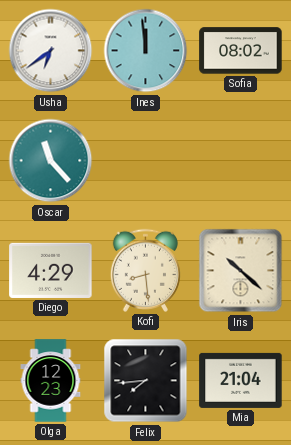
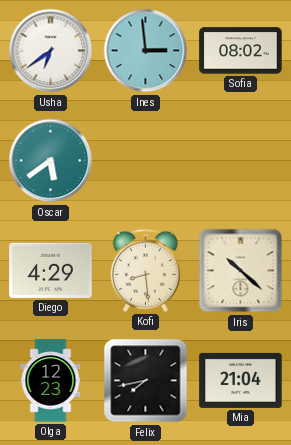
Ines: 11:59 -> 2:59
Oscar: 11:23 -> 5:39
Felix: 7:44 -> 7:43
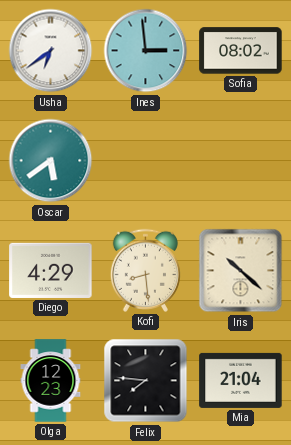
Felix: 7:43 -> 7:46
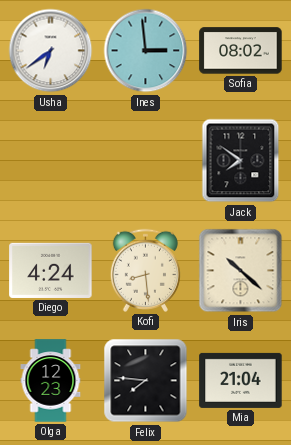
Oscar: 5:39 -> none
Jack: none -> 7:51
Diego: 4:29 -> 4:24
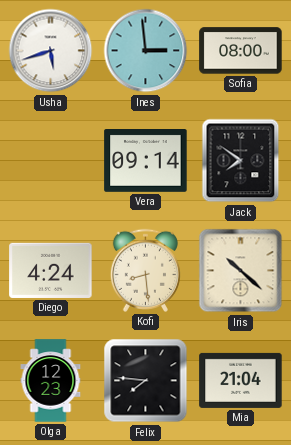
Usha: 6:39 -> 5:42
Sofia: 08:02 -> 08:00
Vera: none -> 09:14
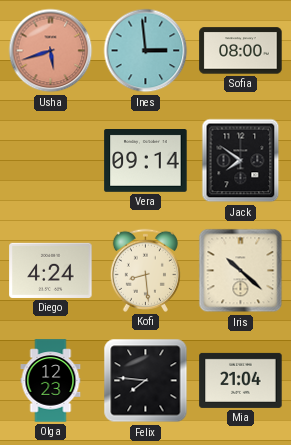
Usha dial: white -> salmon
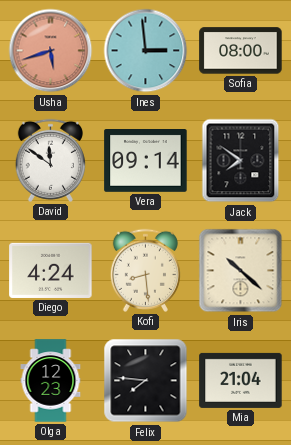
David: none -> 11:51
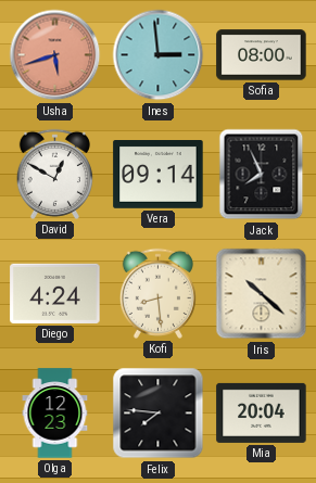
David: 11:51 -> 12:50
Jack: 7:51 -> 7:56
Mia: 21:04 -> 20:04
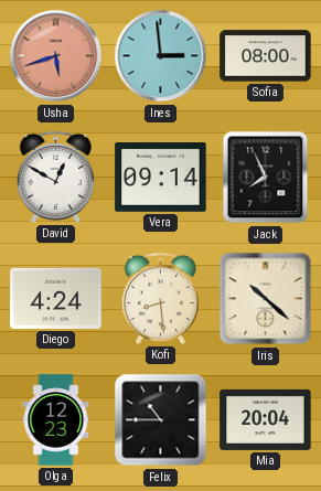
Felix: 7:46 -> 10:45
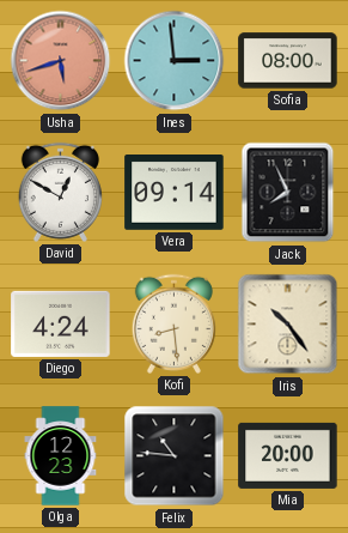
Iris: 10:22 -> 10:24
Felix: 10:45 -> 10:46
Mia: 20:04 -> 20:00
